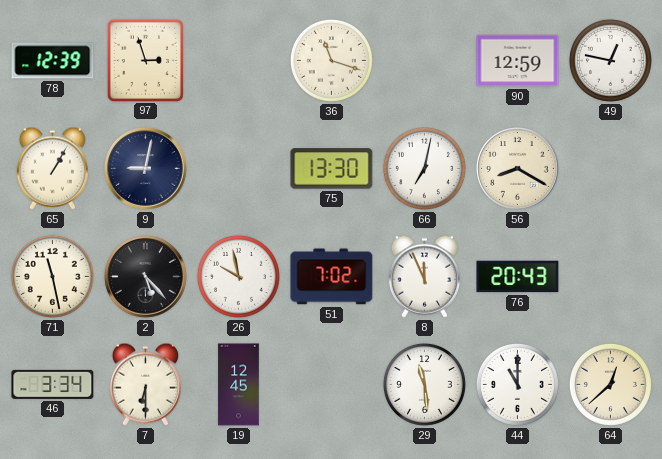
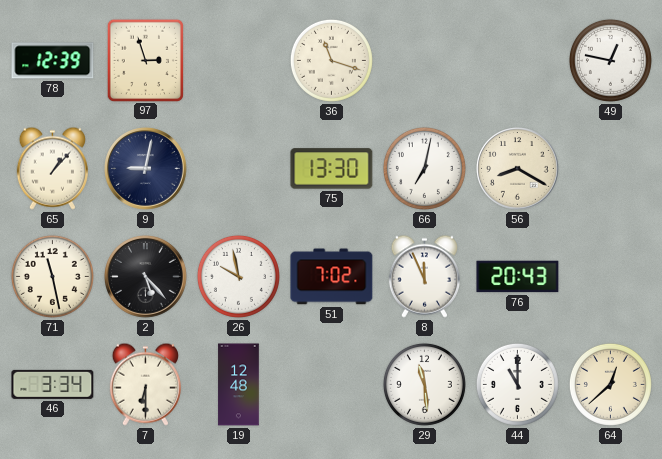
90: 12:59 -> none
65: 1:05 -> 1:07
19: 12:45 -> 12:48
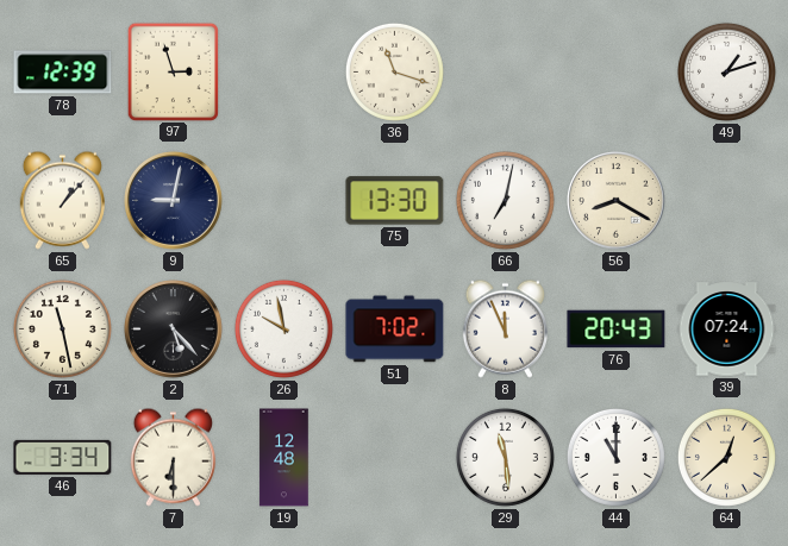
49: 12:47 -> 1:12
39: none -> 07:24
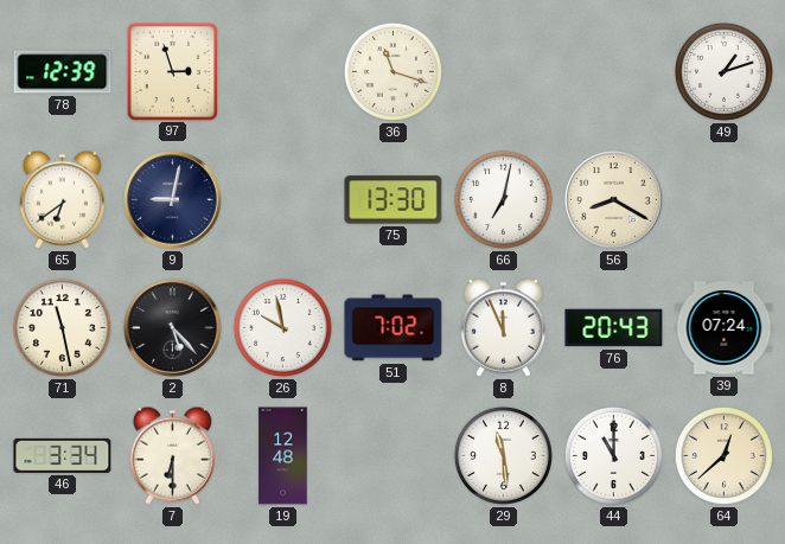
65: 1:07 -> 6:39
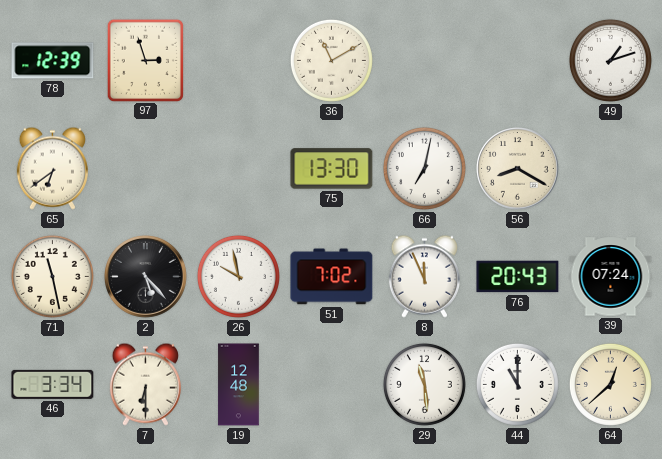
36: 11:18 -> 11:10
9: 9:02 -> none
